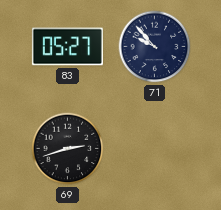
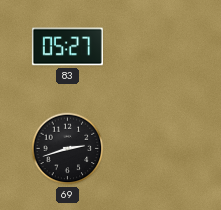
71: 9:53 -> none
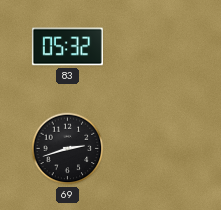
83: 05:27 -> 05:32
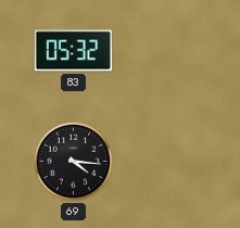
69: 2:42 -> 4:16
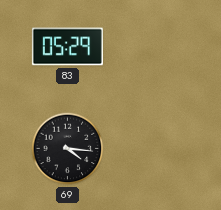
83: 05:32 -> 05:29
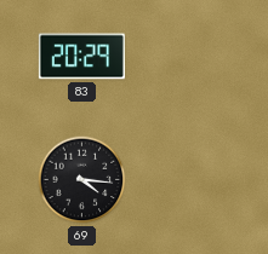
83: 05:29 -> 20:29
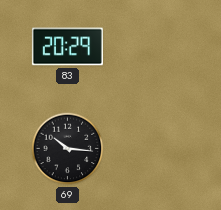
69: 4:16 -> 10:16
